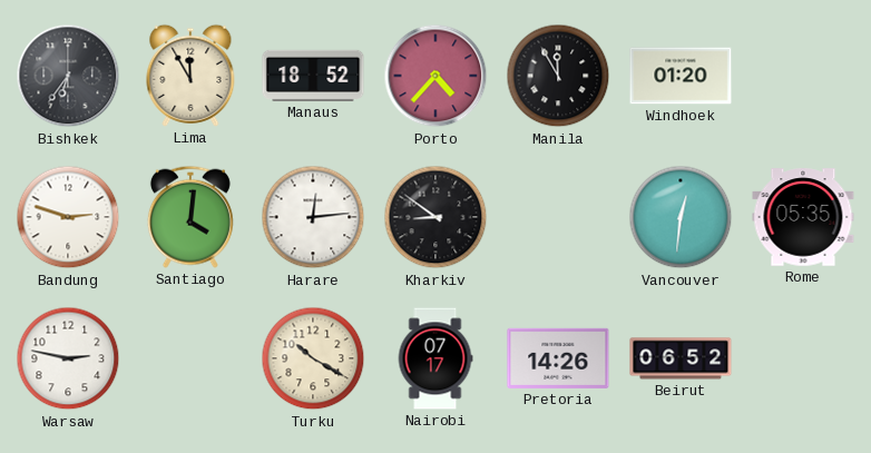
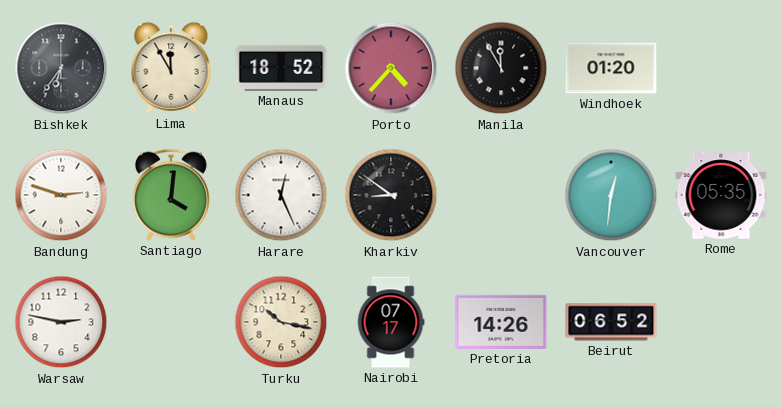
Harare: 12:14 -> 12:26
Turku: 10:20 -> 10:17
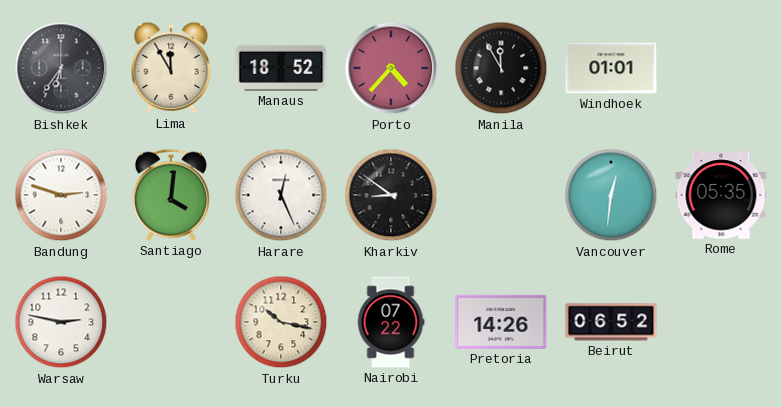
Windhoek: 01:20 -> 01:01
Nairobi: 07:17 -> 07:22
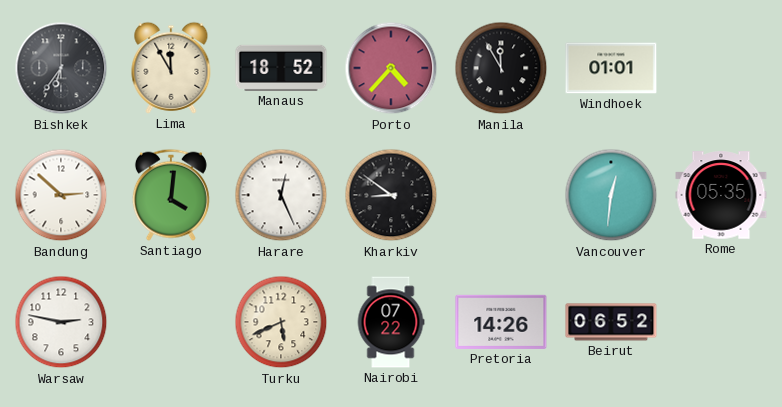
Bandung: 2:48 -> 2:52
Turku: 10:17 -> 5:41
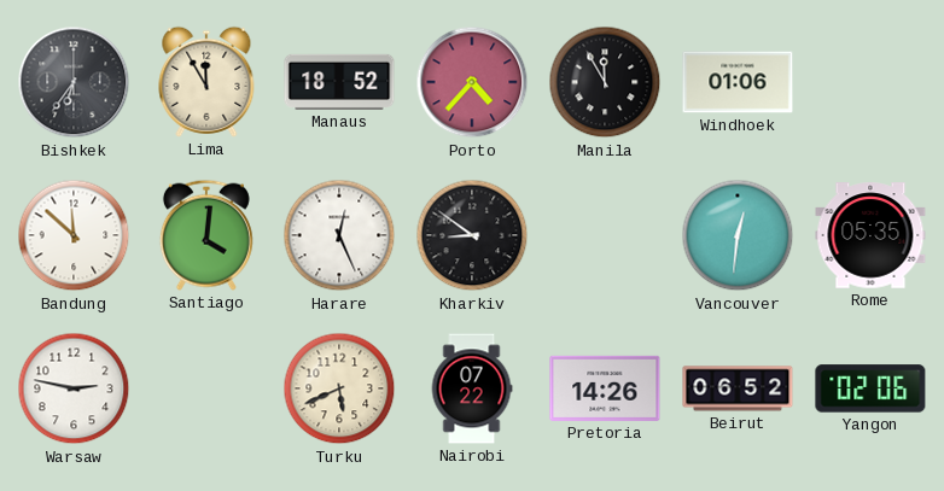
Windhoek: 01:01 -> 01:06
Bandung: 2:52 -> 11:52
Yangon: none -> 02:06
